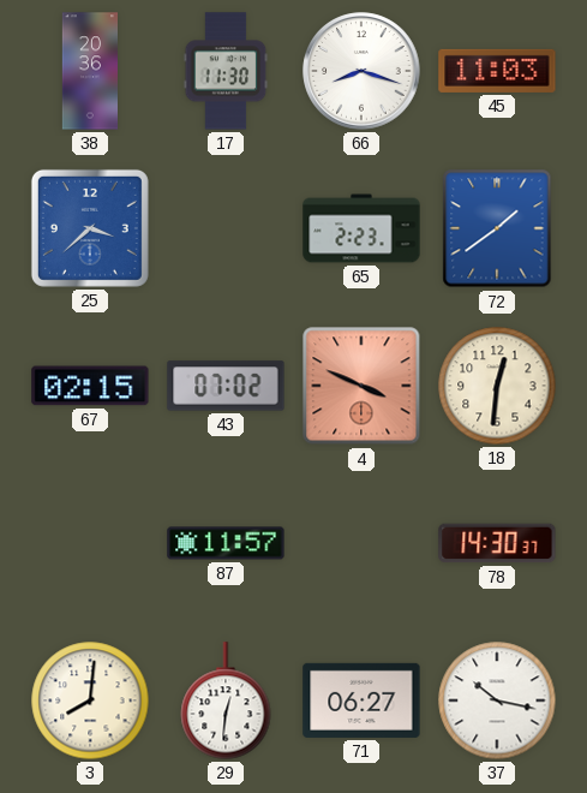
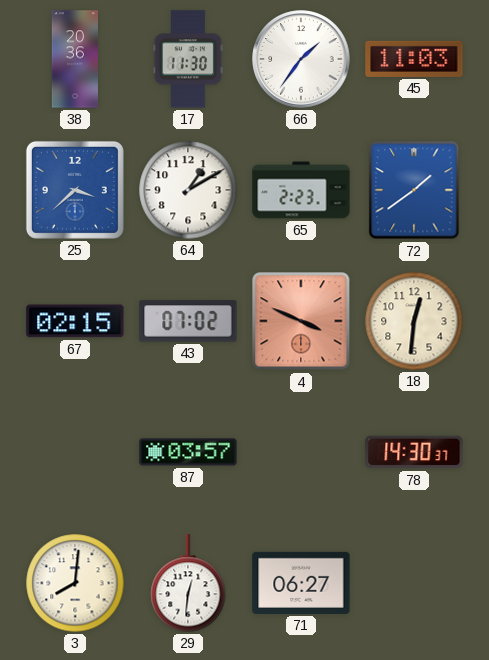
66: 8:18 -> 1:36
64: none -> 1:10
87: 11:57 -> 03:57
37: 10:17 -> none
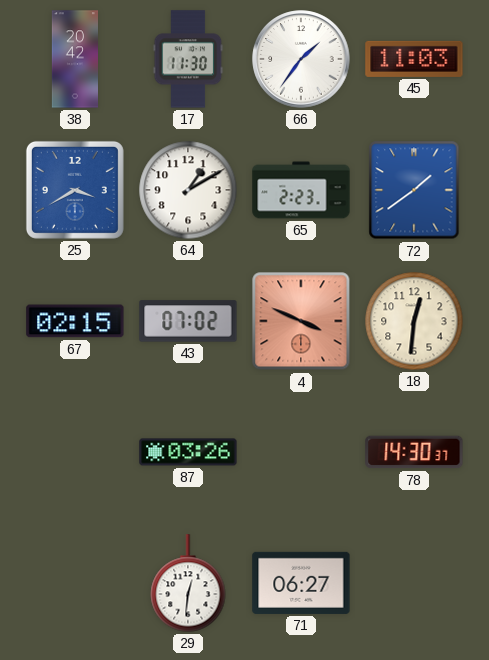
38: 20:36 -> 20:42
25: 3:38 -> 3:40
87: 03:57 -> 03:26
3: 8:01 -> none
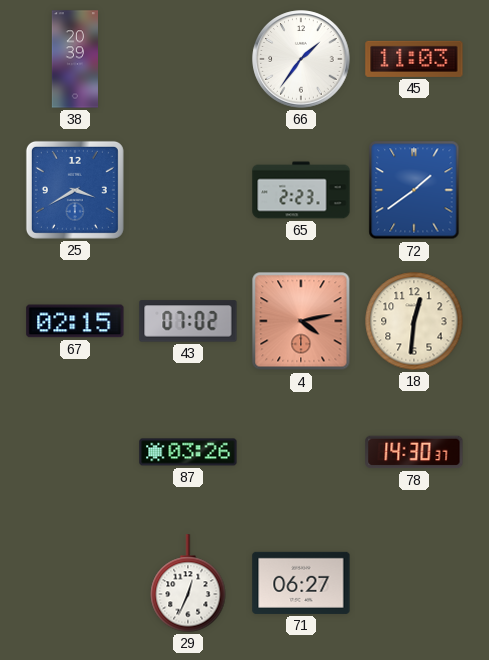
38: 20:42 -> 20:39
17: 11:30 -> none
64: 1:10 -> none
4: 3:49 -> 4:13
29: 12:31 -> 12:34
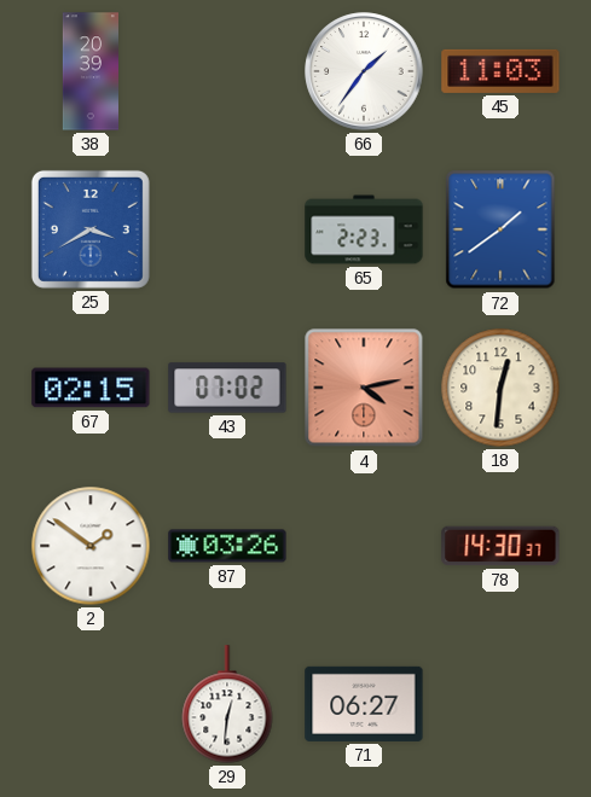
2: none -> 1:51
29: 12:34 -> 12:31
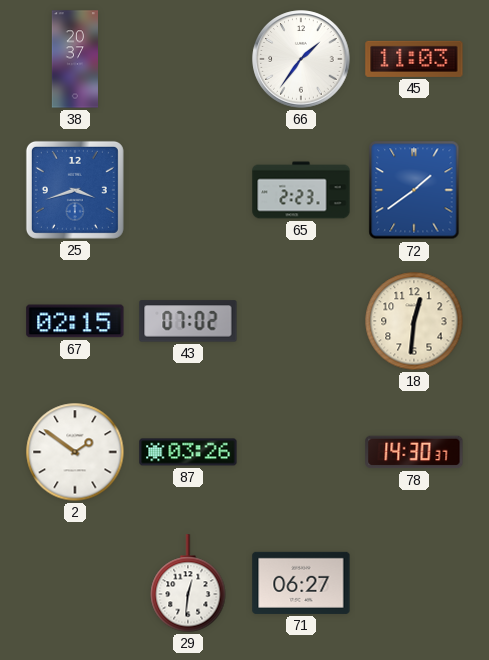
38: 20:39 -> 20:37
25: 3:40 -> 3:42
4: 4:13 -> none
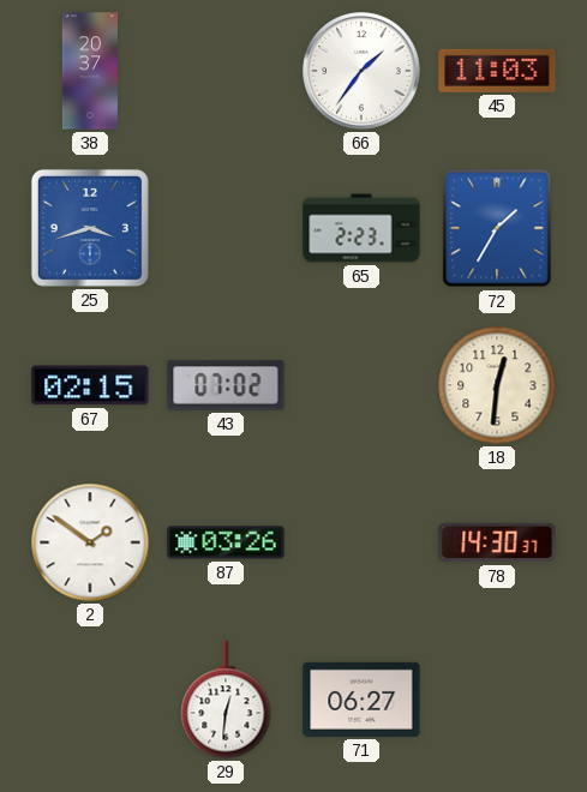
72: 1:39 -> 1:35
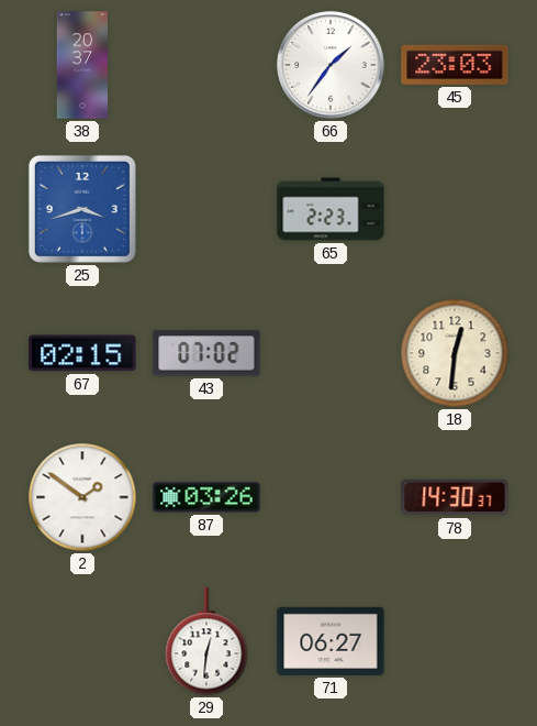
45: 11:03 -> 23:03
72: 1:35 -> none
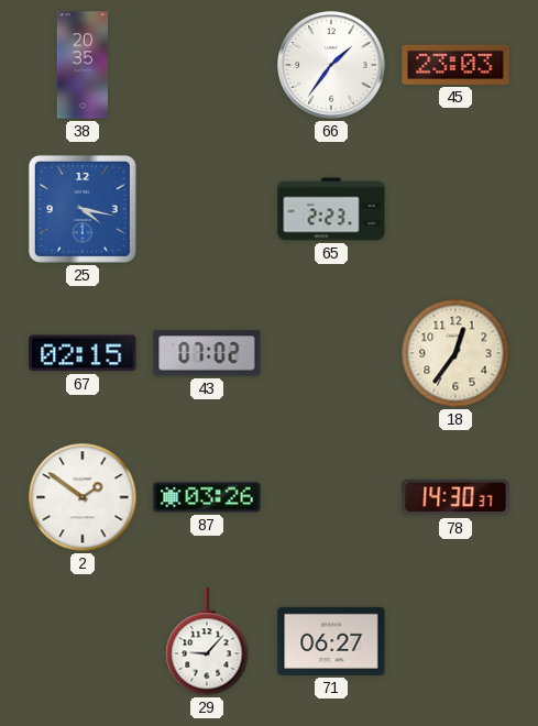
38: 20:37 -> 20:35
25: 3:42 -> 4:17
18: 12:31 -> 12:36
29: 12:31 -> 9:07
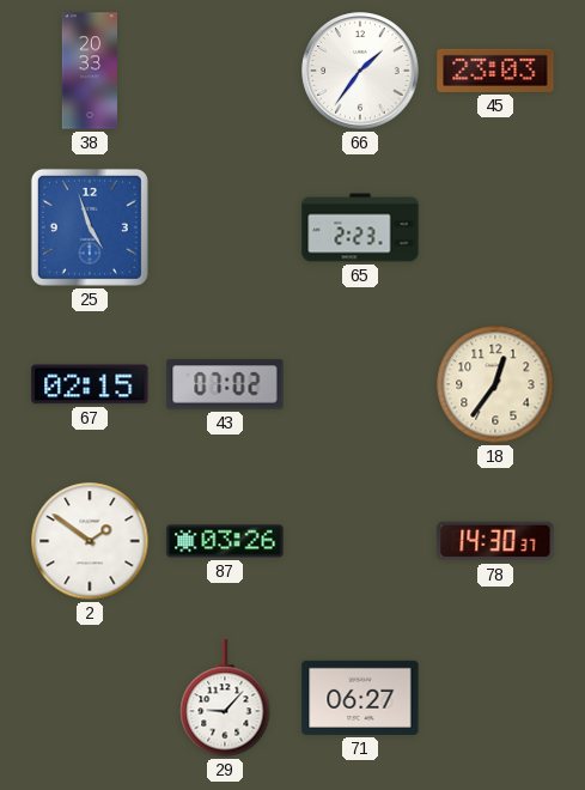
38: 20:35 -> 20:33
25: 4:17 -> 4:57
